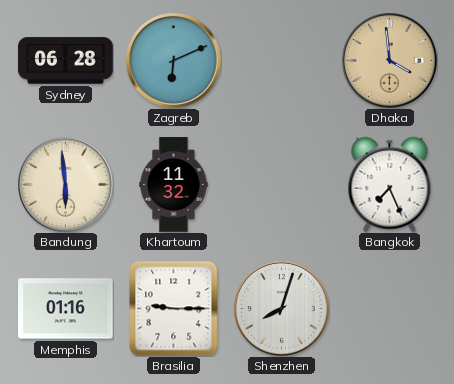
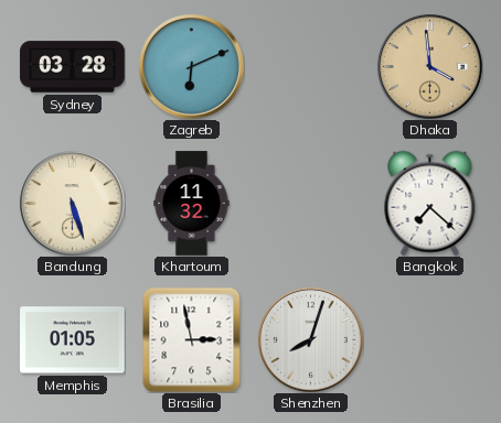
Sydney: 06:28 -> 03:28
Bandung: 5:59 -> 5:27
Bangkok: 7:26 -> 7:22
Memphis: 01:16 -> 01:05
Brasilia: 9:15 -> 2:58
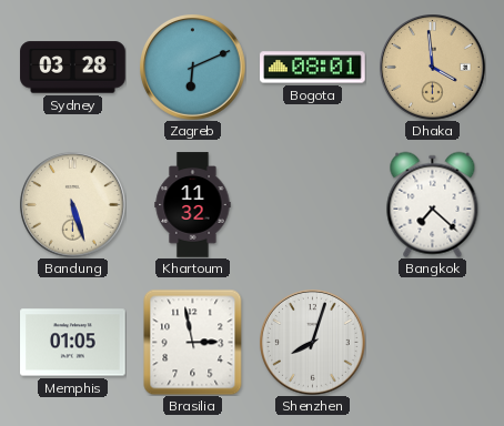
Bogota: none -> 08:01
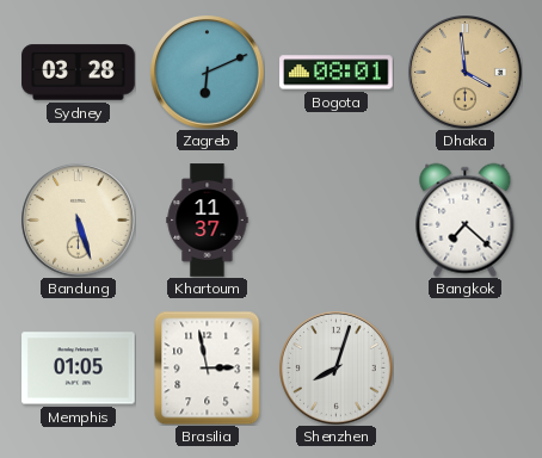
Khartoum: 11:32 -> 11:37
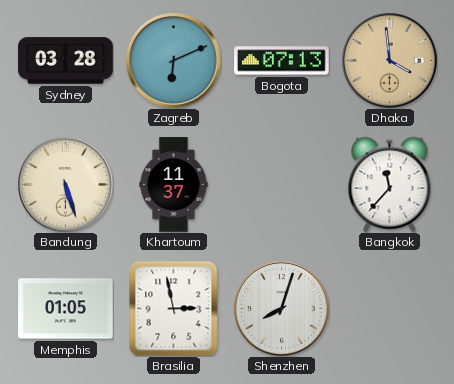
Bogota: 08:01 -> 07:13
Bangkok: 7:22 -> 11:37
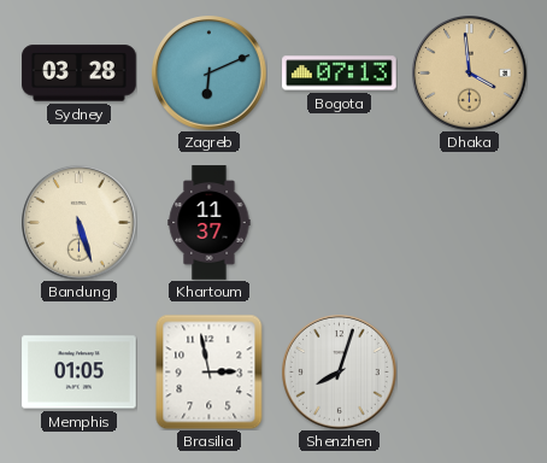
Bangkok: 11:37 -> none
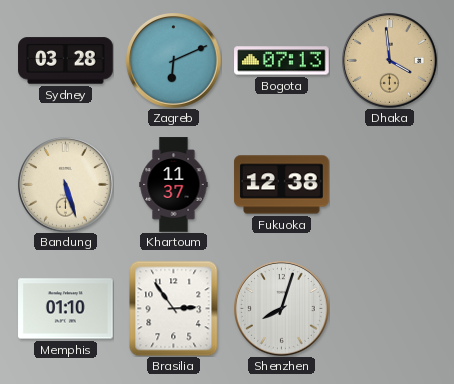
Fukuoka: none -> 12:38
Memphis: 01:05 -> 01:10
Brasilia: 2:58 -> 2:54
